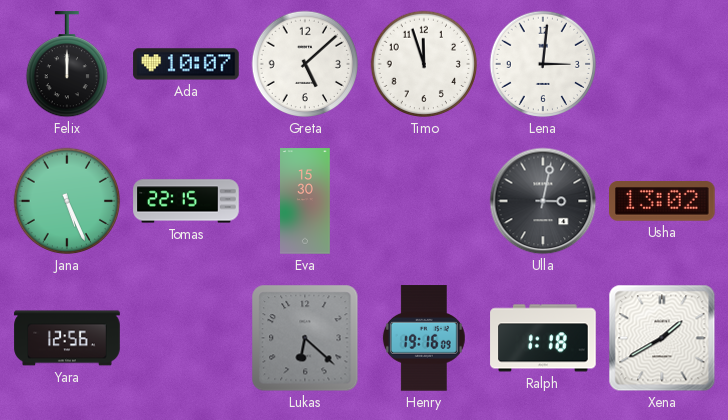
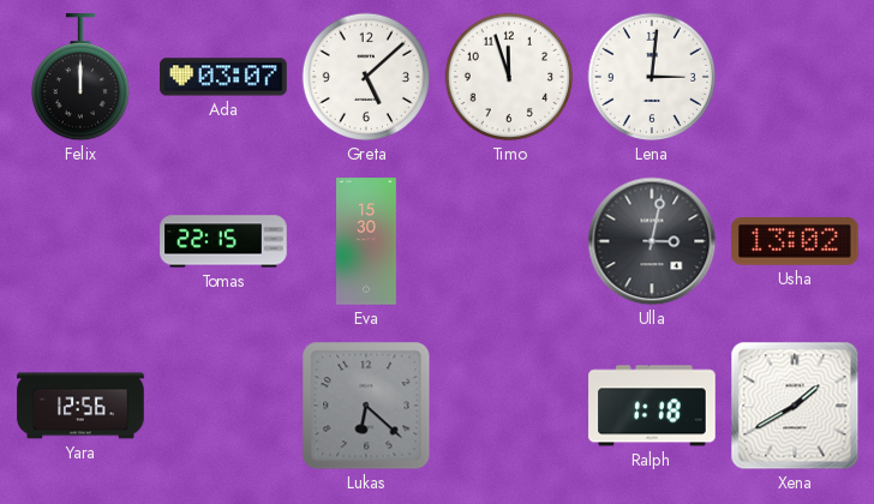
Ada: 10:07 -> 03:07
Jana: 5:26 -> none
Henry: 19:16 -> none
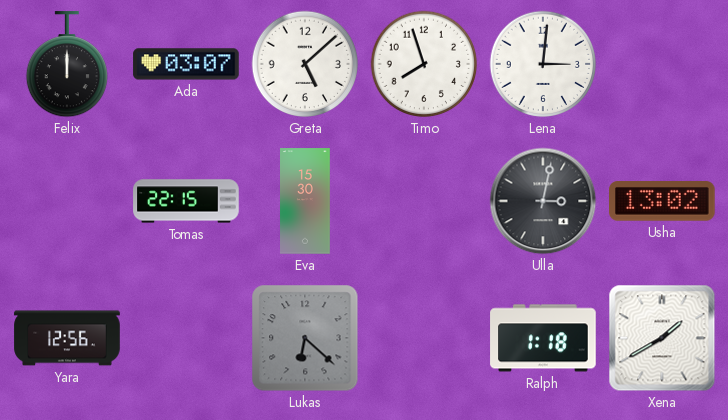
Timo: 11:57 -> 7:57
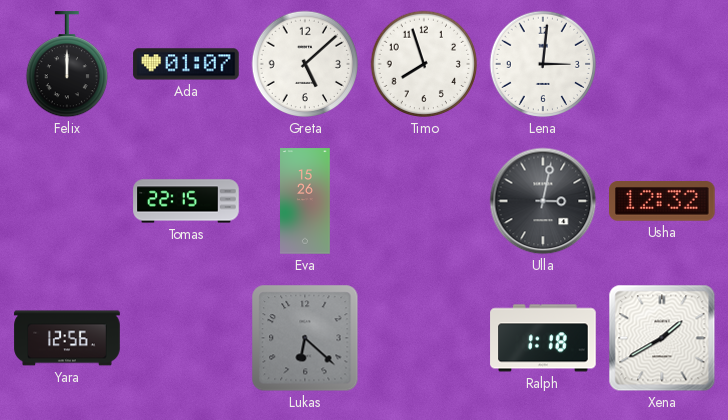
Ada: 03:07 -> 01:07
Eva: 15:30 -> 15:26
Usha: 13:02 -> 12:32
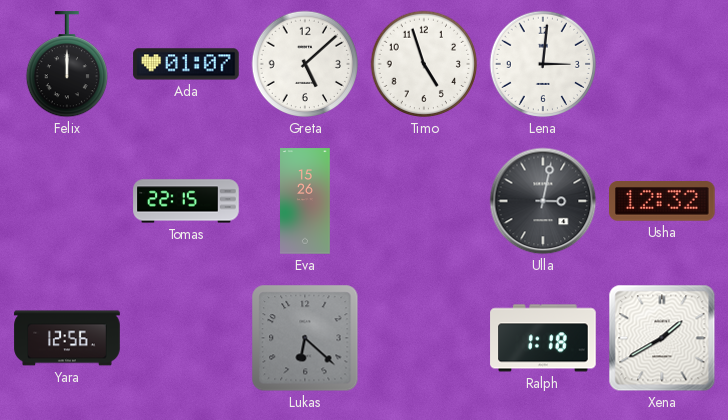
Timo: 7:57 -> 4:57
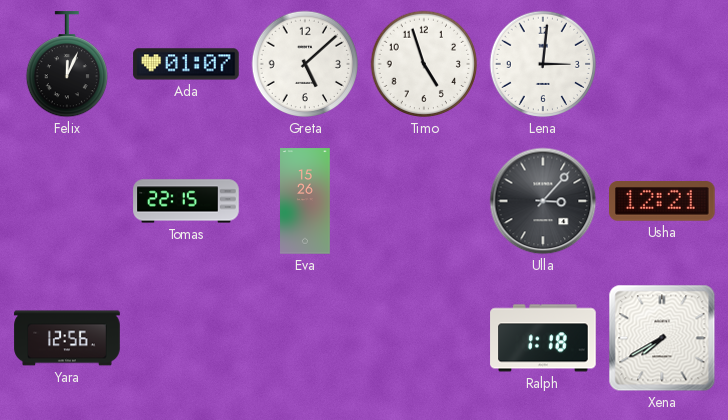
Felix: 12:00 -> 12:04
Ulla: 3:02 -> 3:07
Usha: 12:32 -> 12:21
Lukas: 6:22 -> none
Xena: 1:40 -> 7:40
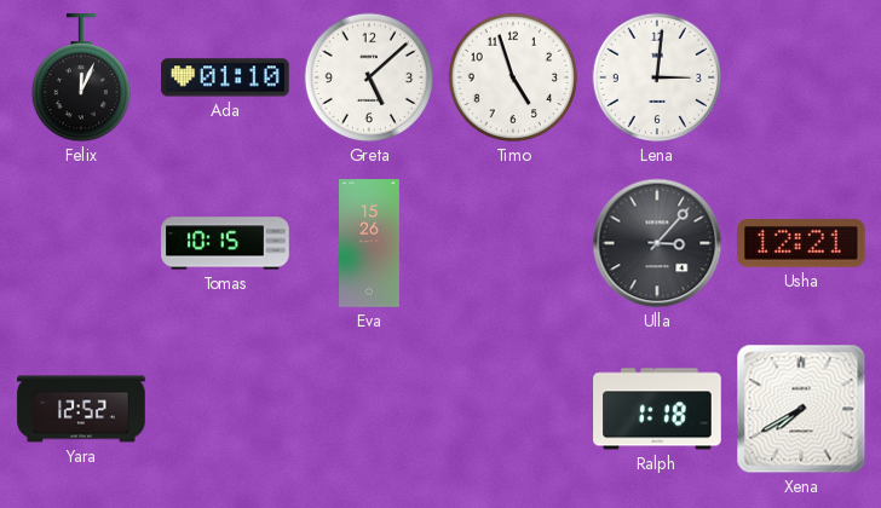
Ada: 01:07 -> 01:10
Tomas: 22:15 -> 10:15
Yara: 12:56 -> 12:52
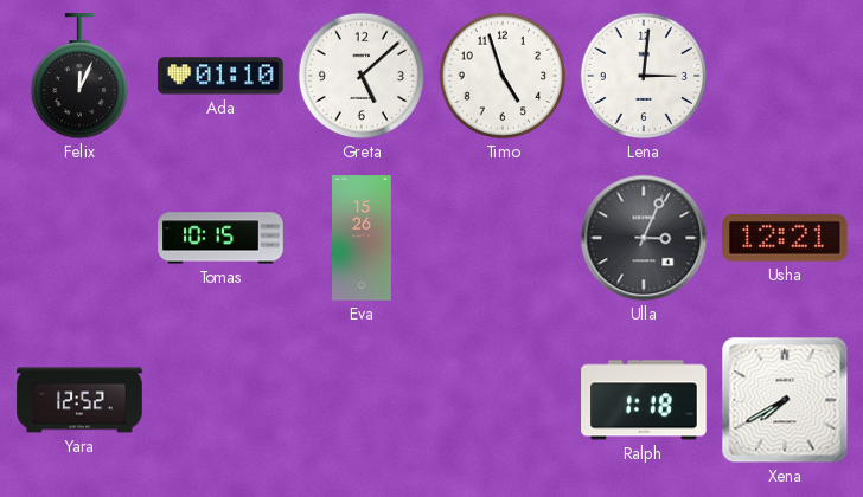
Ulla: 3:07 -> 3:04
